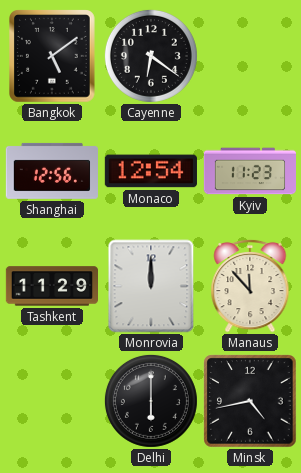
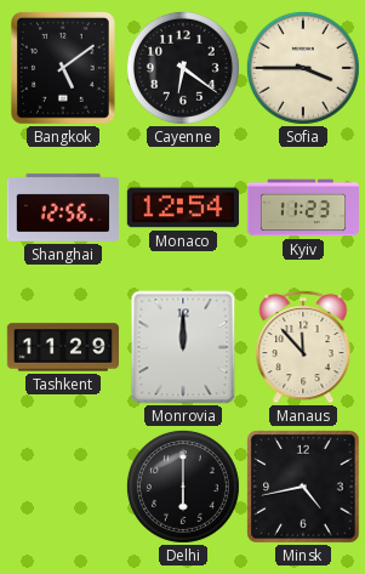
Sofia: none -> 3:45
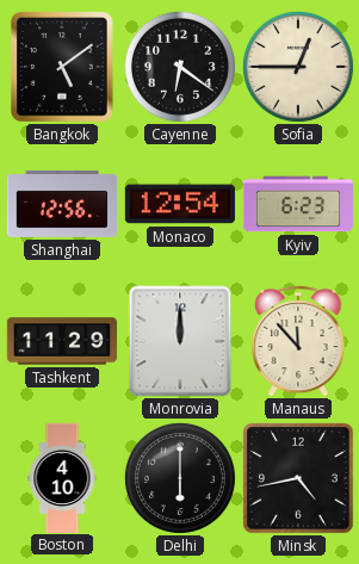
Sofia: 3:45 -> 12:45
Kyiv: 11:23 -> 6:23
Boston: none -> 4:10
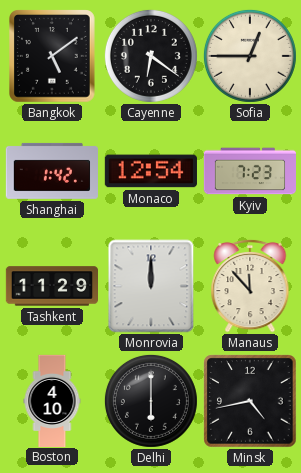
Shanghai: 12:56 -> 1:42
Kyiv: 6:23 -> 7:23
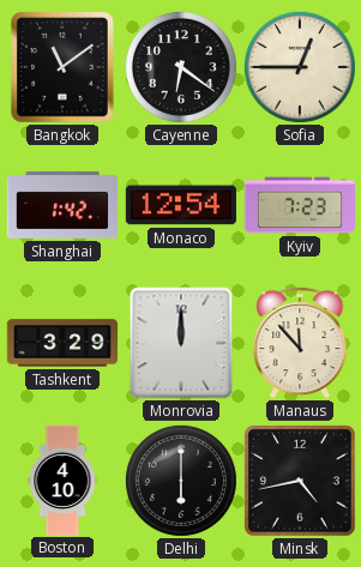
Bangkok: 5:09 -> 11:09
Tashkent: 11:29 -> 3:29
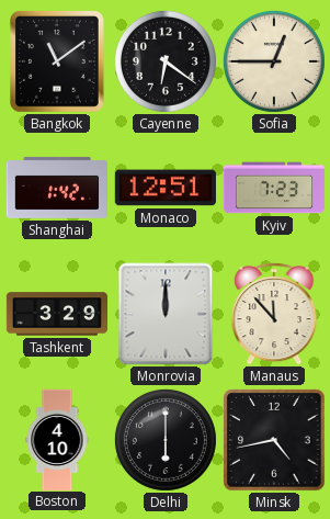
Monaco: 12:54 -> 12:51
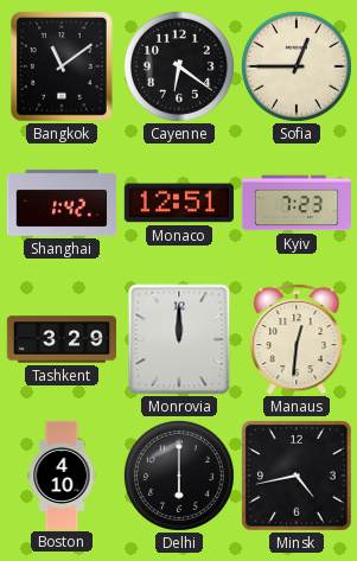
Manaus: 11:53 -> 12:31
